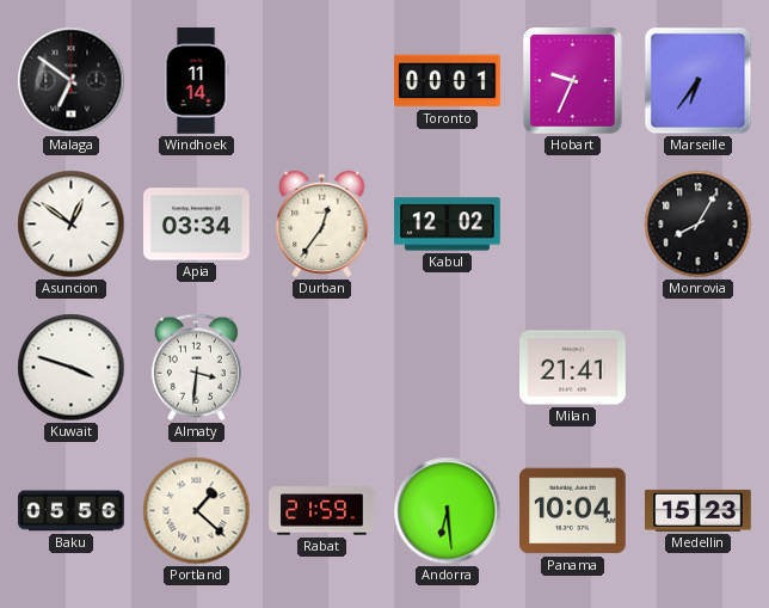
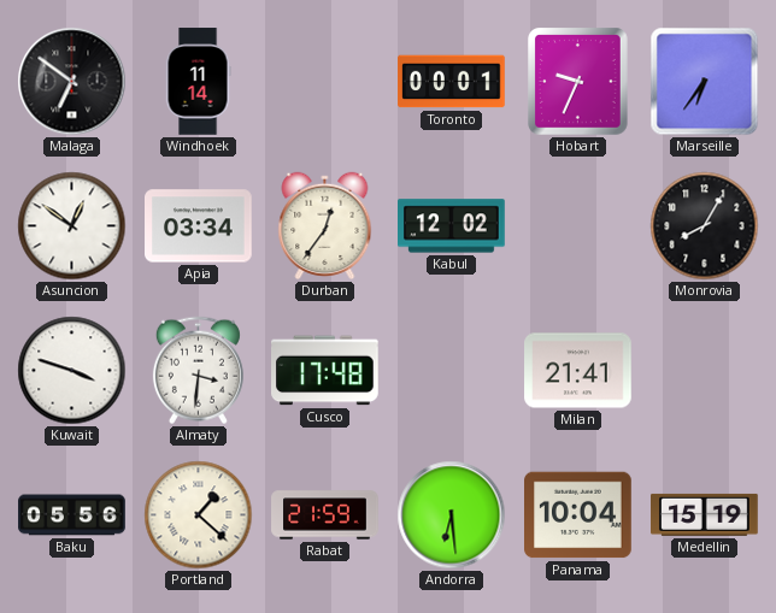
Cusco: none -> 17:48
Medellin: 15:23 -> 15:19
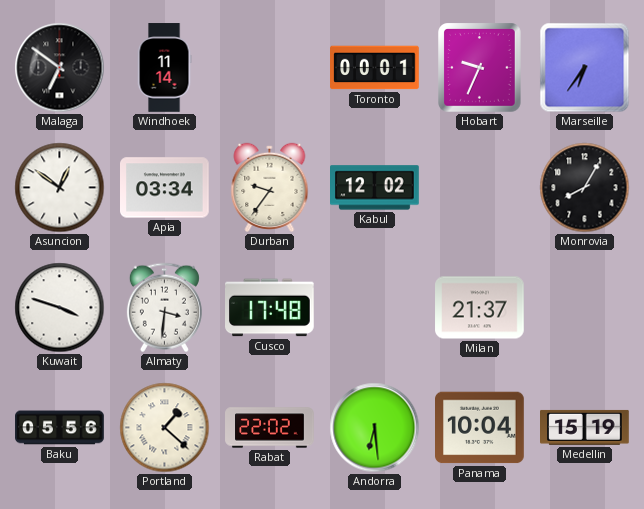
Durban: 12:36 -> 9:36
Milan: 21:41 -> 21:37
Rabat: 21:59 -> 22:02
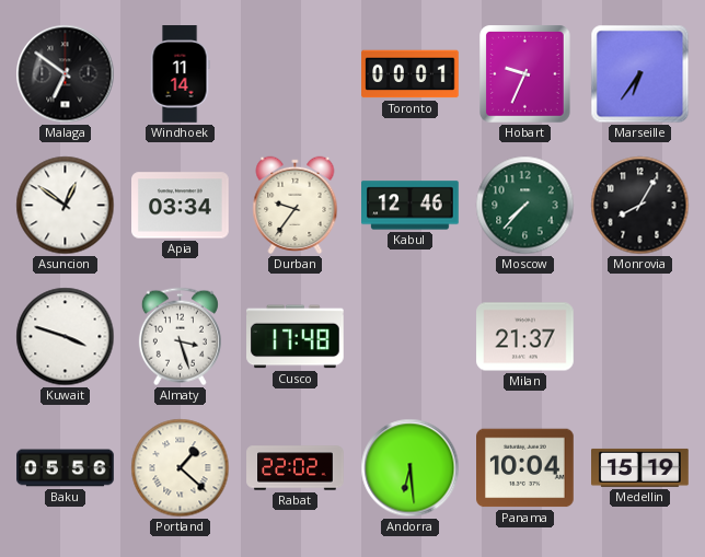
Kabul: 12:02 -> 12:46
Moscow: none -> 7:37
Almaty: 3:31 -> 3:27
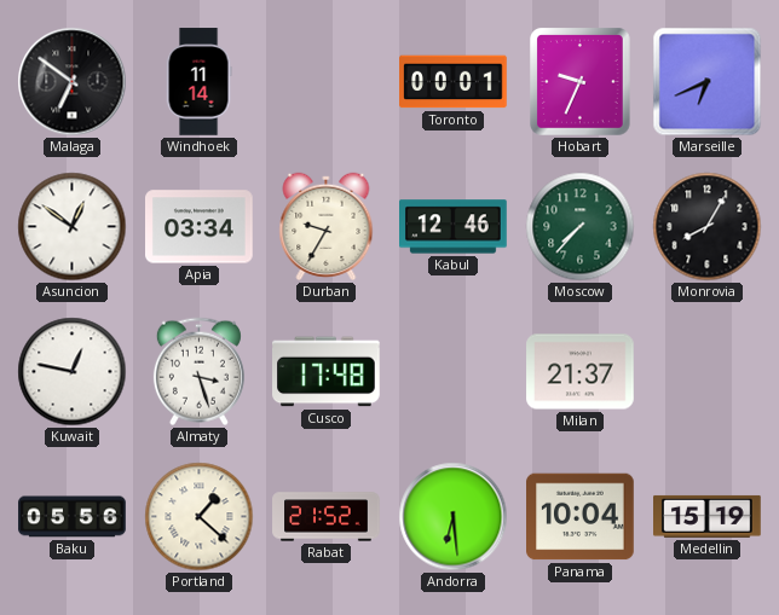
Marseille: 6:36 -> 6:41
Durban: 9:36 -> 9:35
Kuwait: 3:48 -> 12:47
Rabat: 22:02 -> 21:52
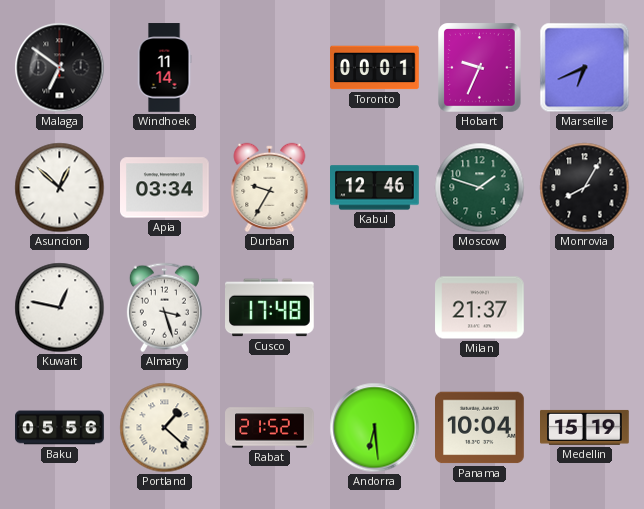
Asuncion: 12:51 -> 12:52
Moscow: 7:37 -> 1:48
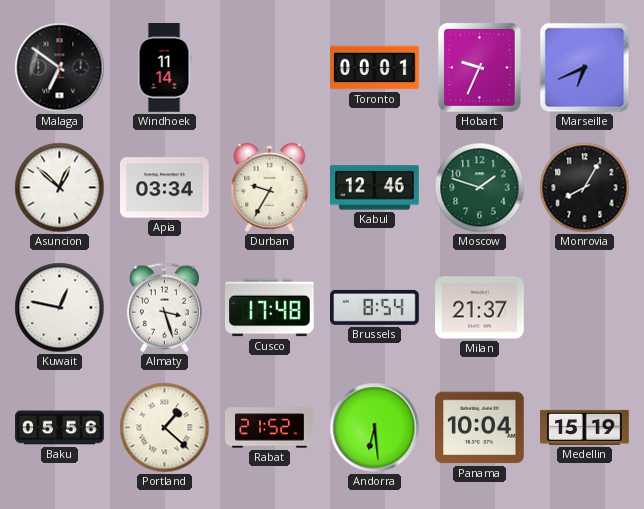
Brussels: none -> 8:54
